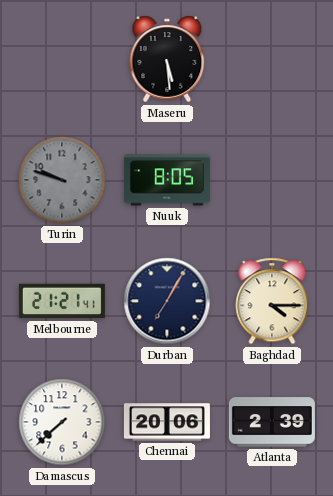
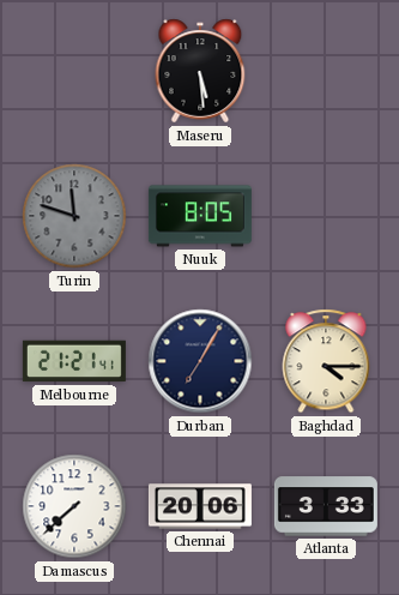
Turin: 9:48 -> 11:48
Atlanta: 2:39 -> 3:33
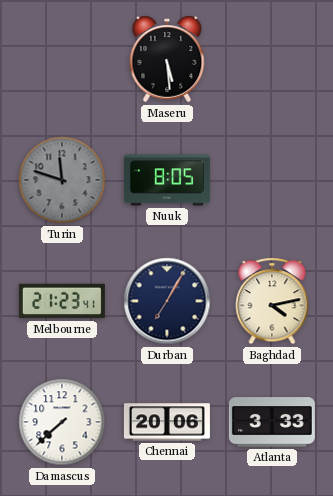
Melbourne: 21:21 -> 21:23
Baghdad: 4:15 -> 4:13
